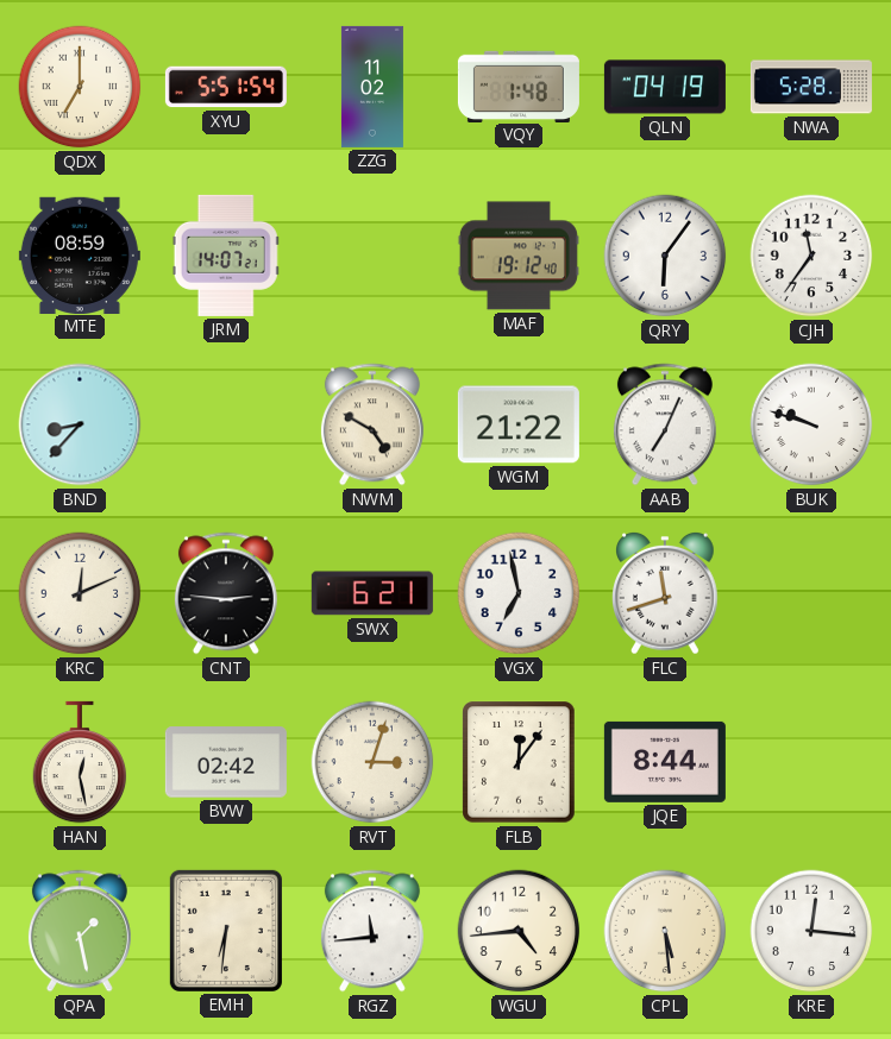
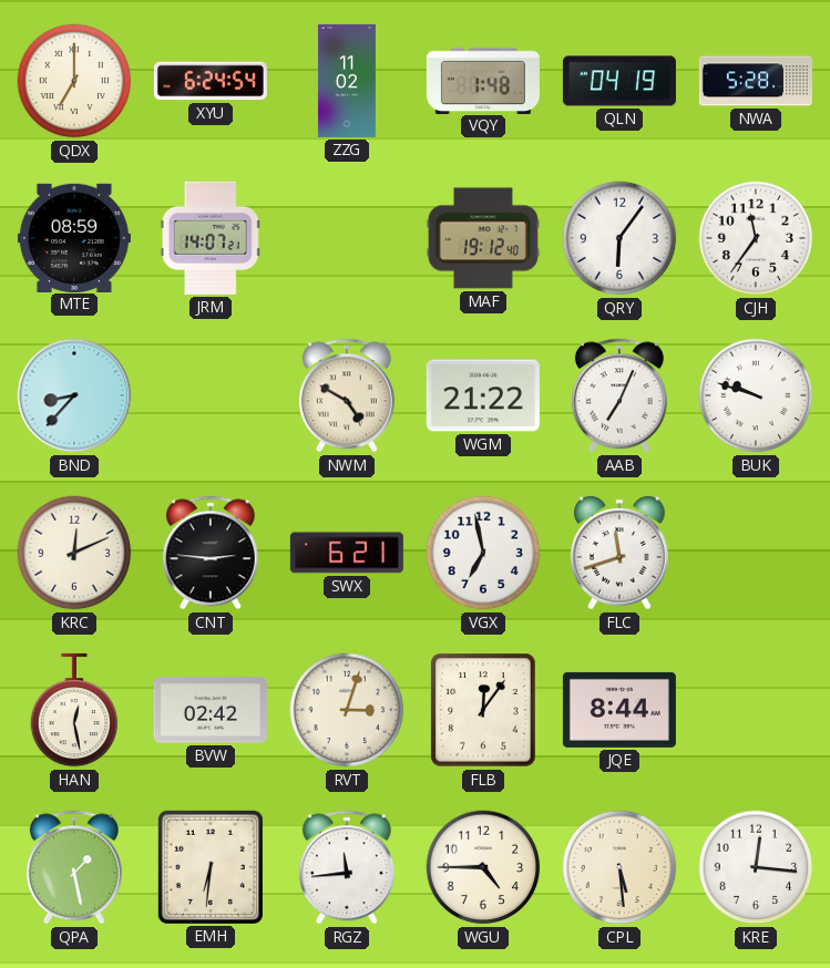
XYU: 5:51 -> 6:24
WGU: 4:44 -> 4:45
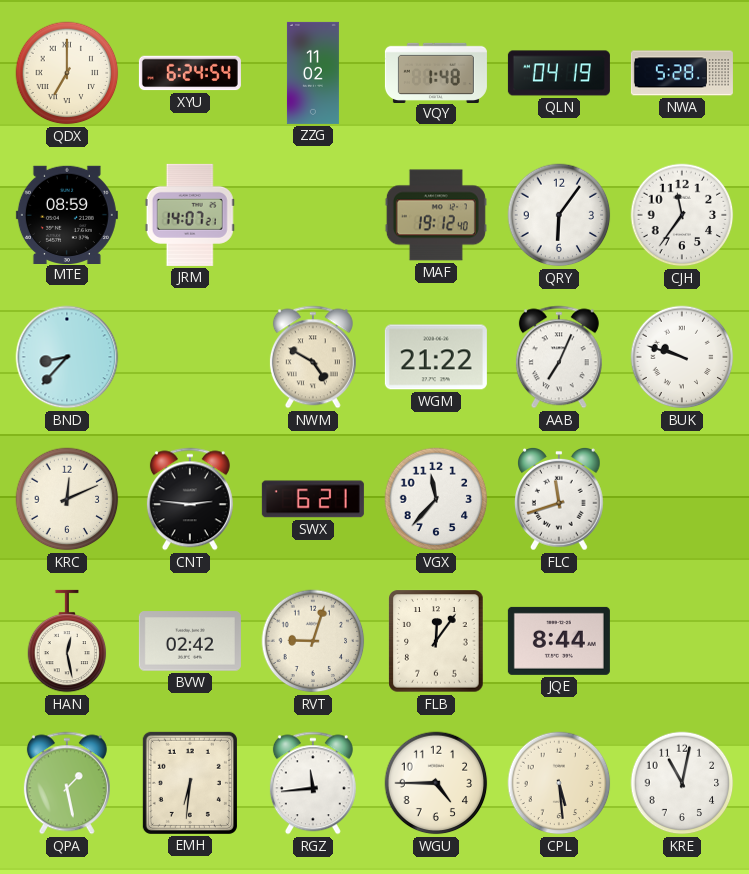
VGX: 6:58 -> 11:37
RVT: 3:03 -> 9:03
KRE: 12:16 -> 11:02
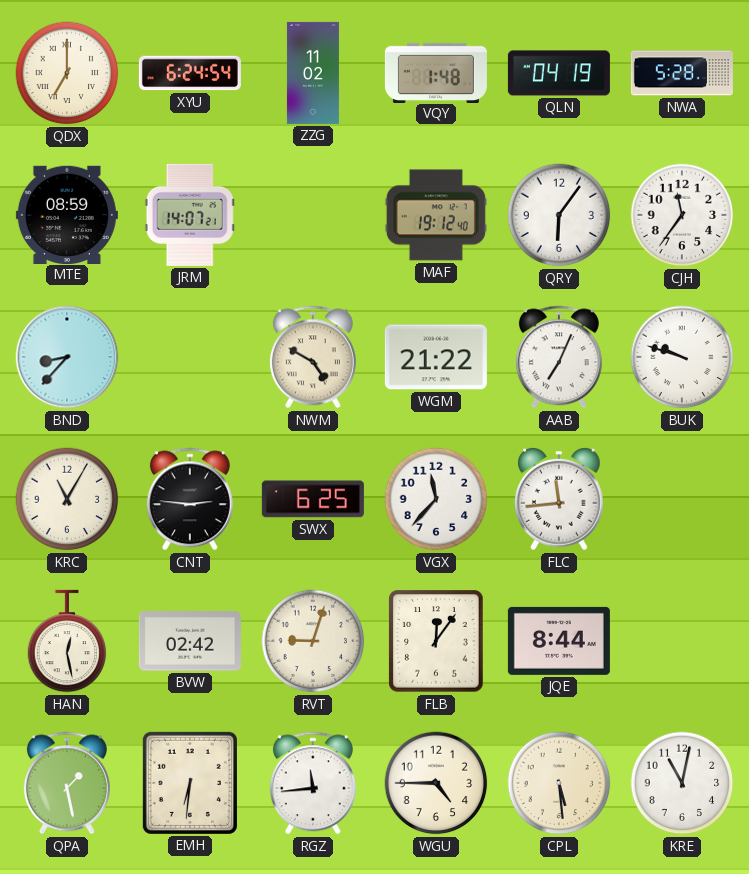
KRC: 12:11 -> 11:05
SWX: 6:21 -> 6:25
FLC: 11:42 -> 11:44
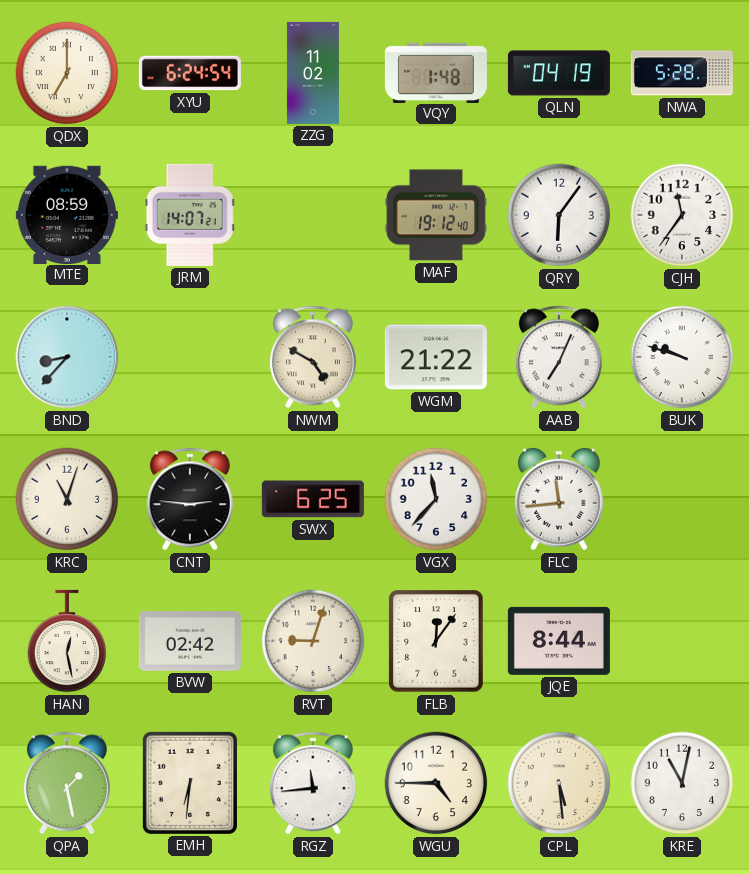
KRC: 11:05 -> 11:03
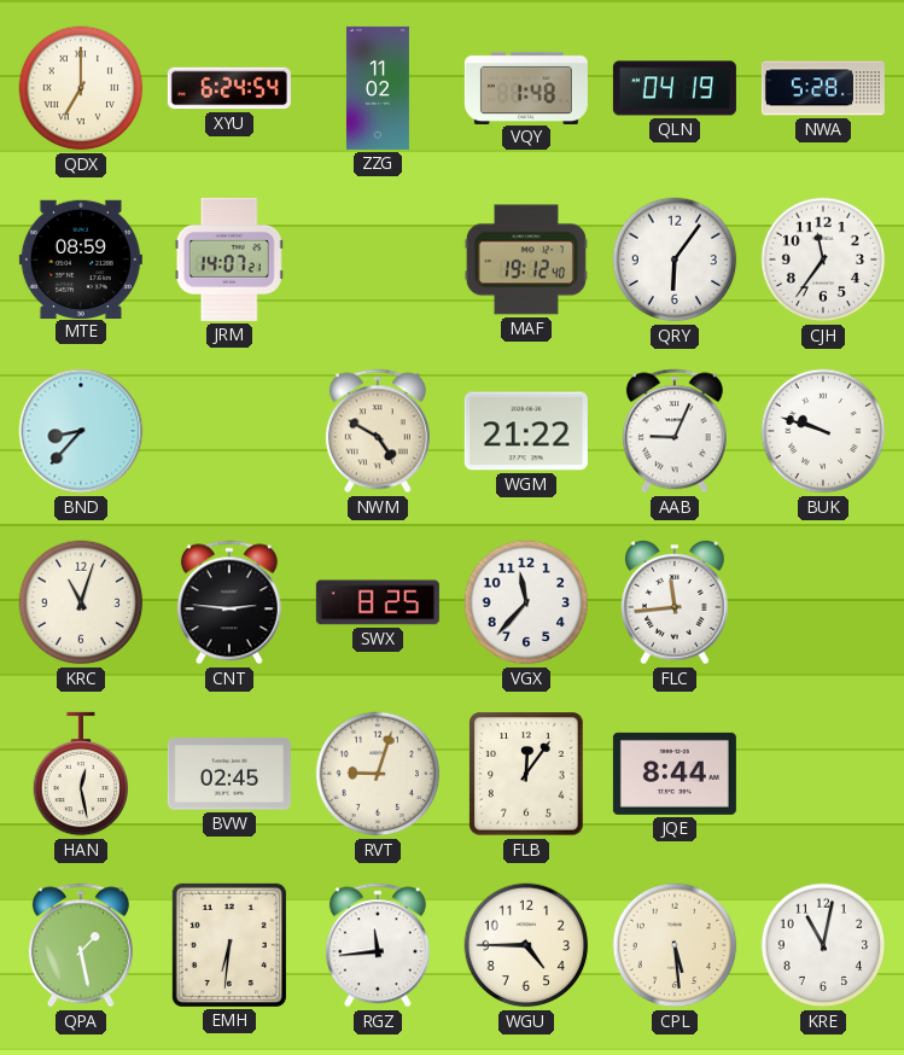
AAB: 7:04 -> 9:04
SWX: 6:25 -> 8:25
BVW: 02:42 -> 02:45
